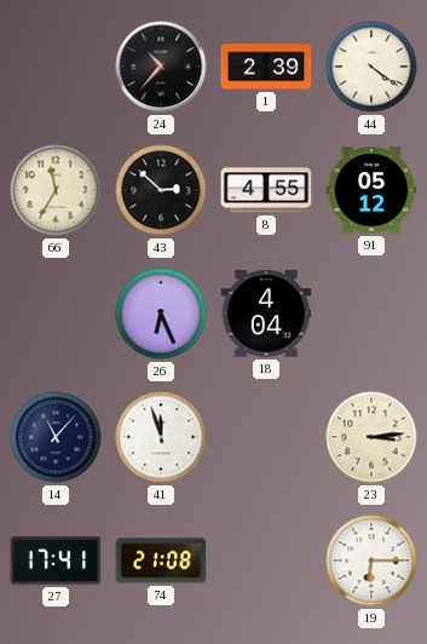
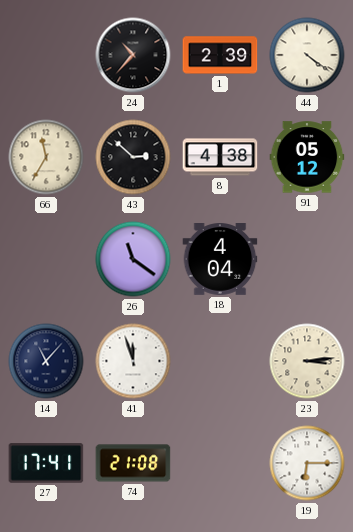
8: 4:55 -> 4:38
26: 6:26 -> 11:21
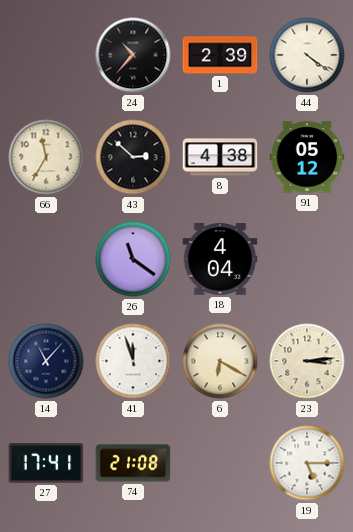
6: none -> 6:20
19: 6:15 -> 5:15
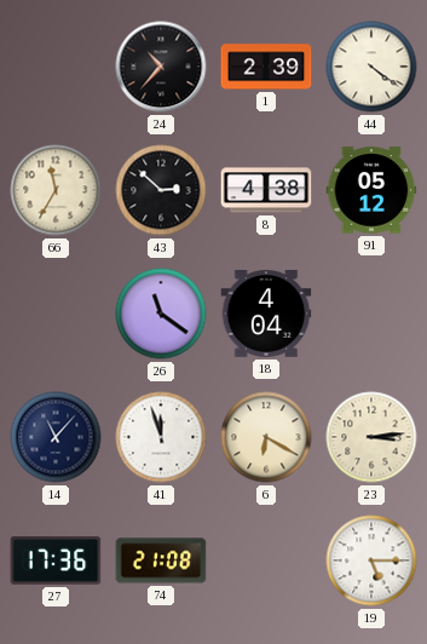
27: 17:41 -> 17:36
